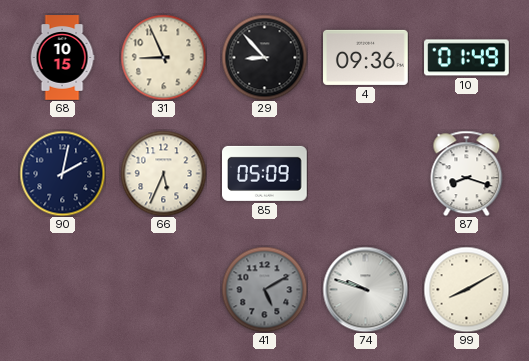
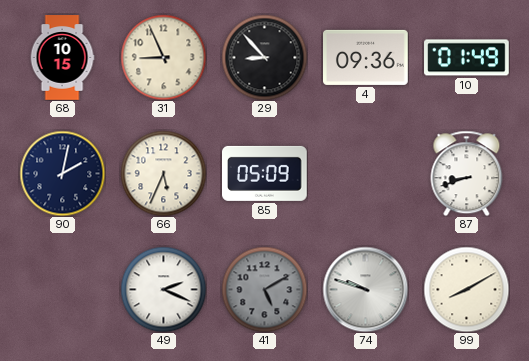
87: 8:18 -> 8:42
49: none -> 2:19
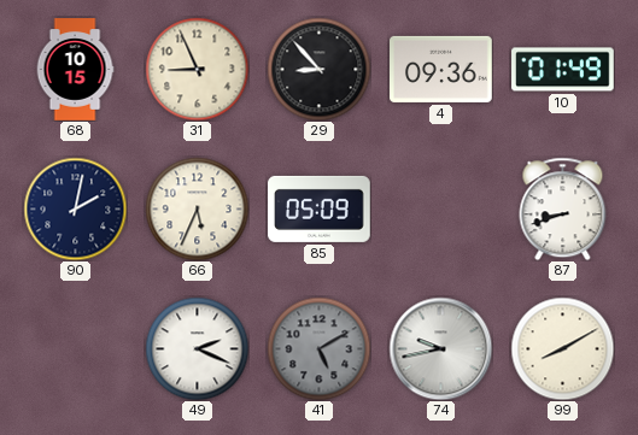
74: 9:48 -> 9:43
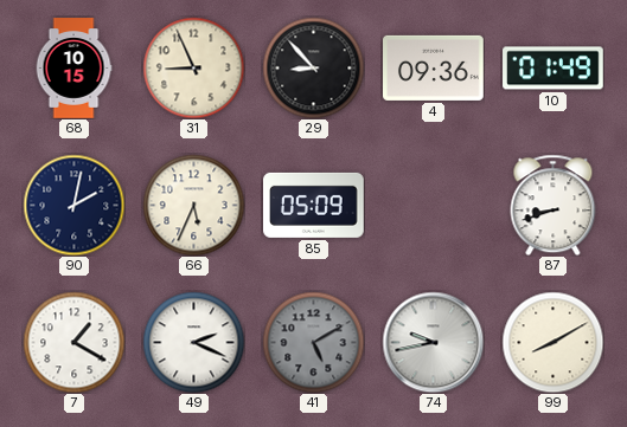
7: none -> 1:20
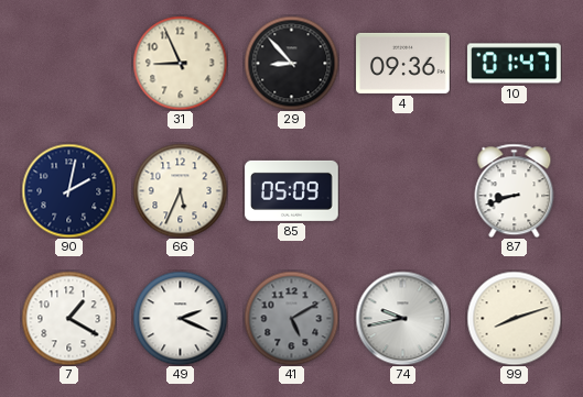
68: 10:15 -> none
10: 01:49 -> 01:47
99: 8:10 -> 8:12
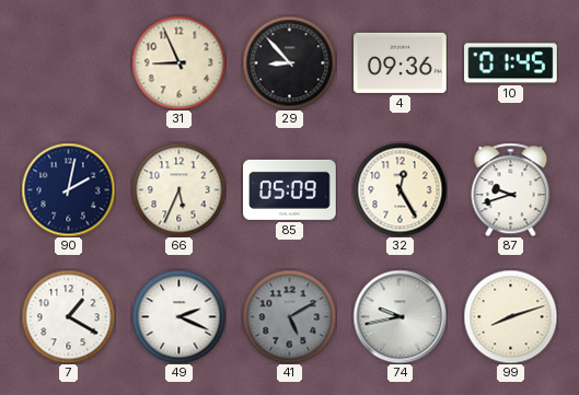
10: 01:47 -> 01:45
32: none -> 12:25
87: 8:42 -> 9:42
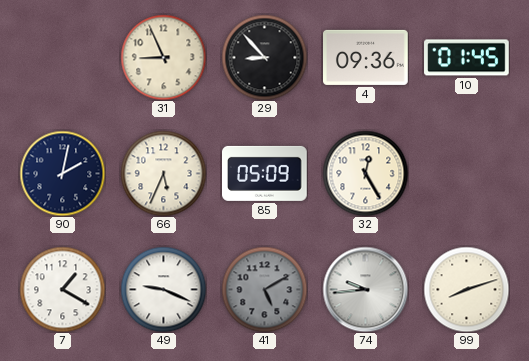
87: 9:42 -> none
49: 2:19 -> 9:19
74: 9:43 -> 9:44
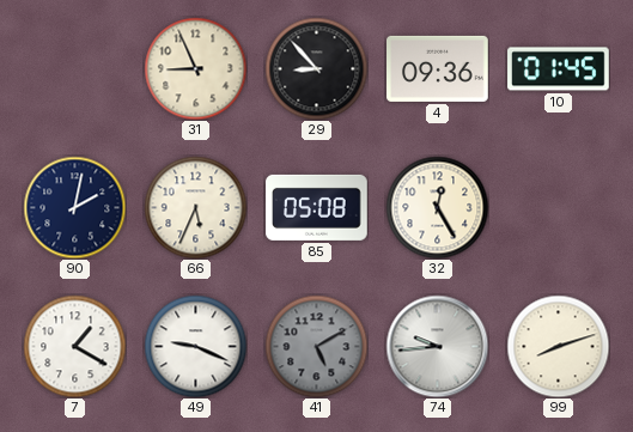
85: 05:09 -> 05:08
